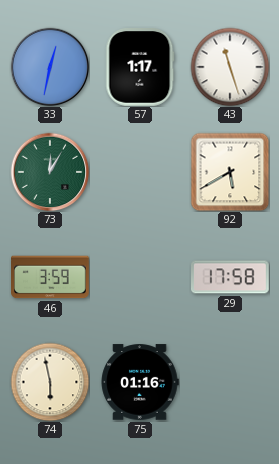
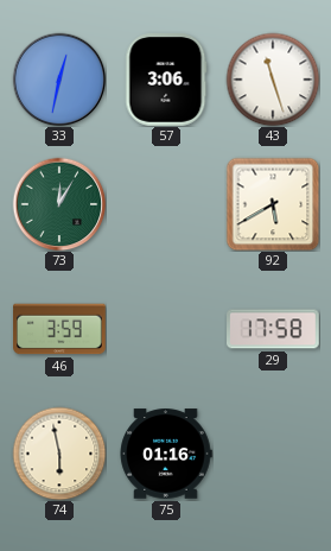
57: 1:17 -> 3:06
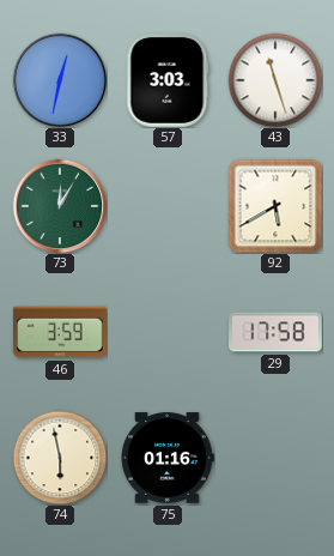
57: 3:06 -> 3:03
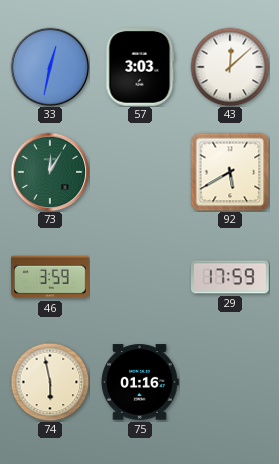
43: 11:27 -> 12:08
29: 17:58 -> 17:59
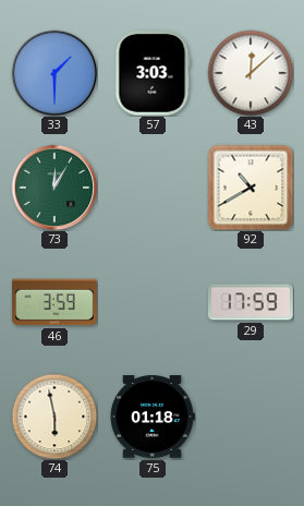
33: 12:32 -> 1:30
92: 5:40 -> 10:40
75: 01:16 -> 01:18
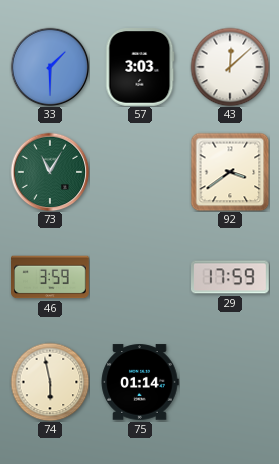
73: 12:05 -> 11:05
92: 10:40 -> 3:39
75: 01:18 -> 01:14
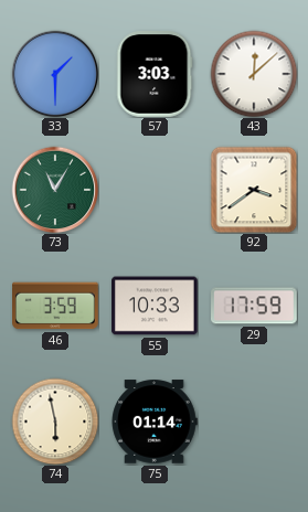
55: none -> 10:33
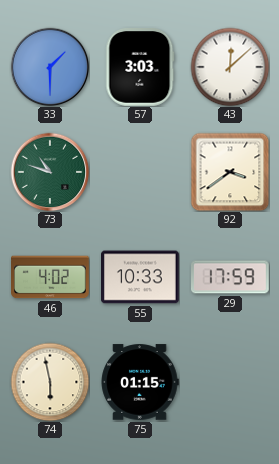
73: 11:05 -> 10:48
46: 3:59 -> 4:02
75: 01:14 -> 01:15
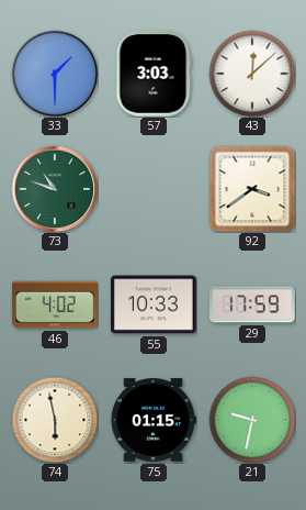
21: none -> 9:32
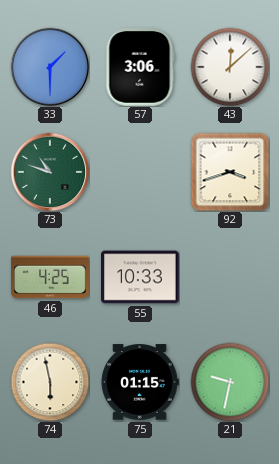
57: 3:03 -> 3:06
92: 3:39 -> 3:42
46: 4:02 -> 4:25
29: 17:59 -> none
